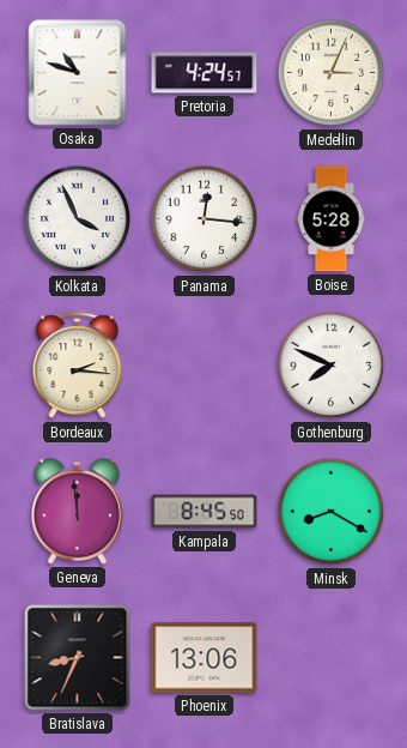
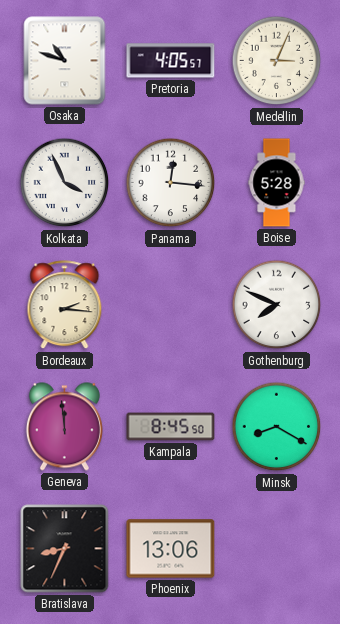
Pretoria: 4:24 -> 4:05
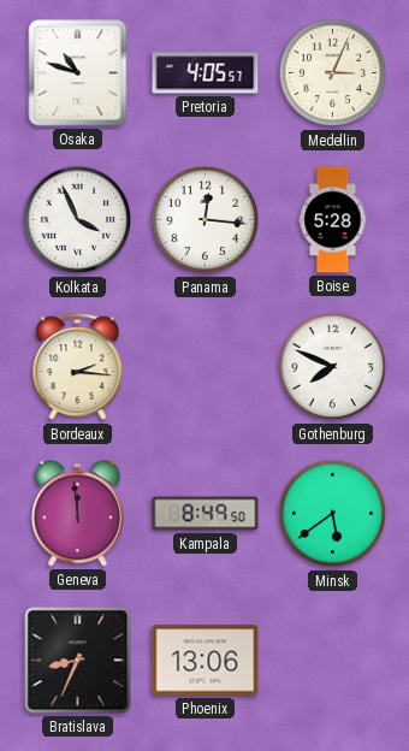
Kampala: 8:45 -> 8:49
Minsk: 8:20 -> 5:39
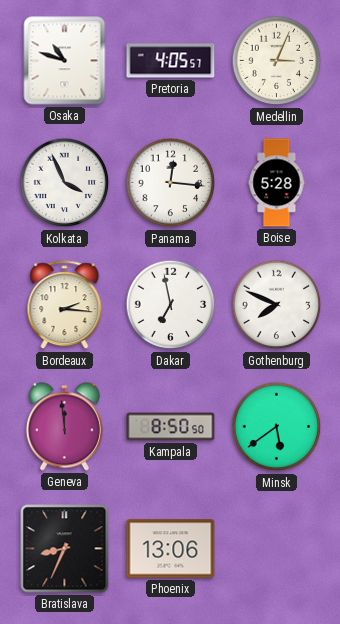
Dakar: none -> 6:58
Kampala: 8:49 -> 8:50
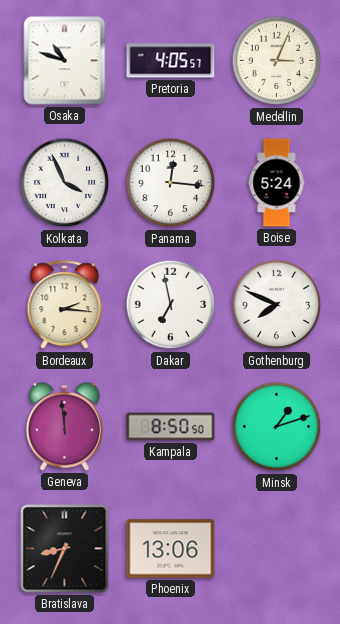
Boise: 5:28 -> 5:24
Minsk: 5:39 -> 1:12
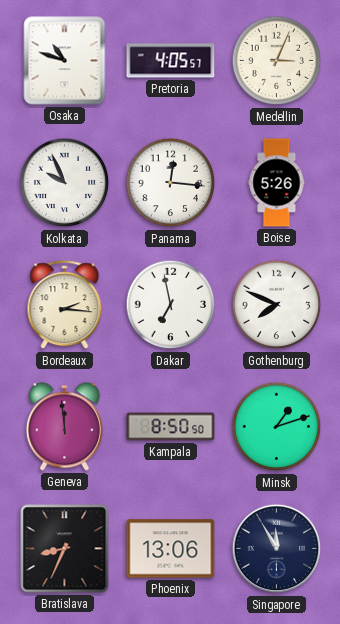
Kolkata: 3:56 -> 9:56
Boise: 5:24 -> 5:26
Singapore: none -> 11:55
